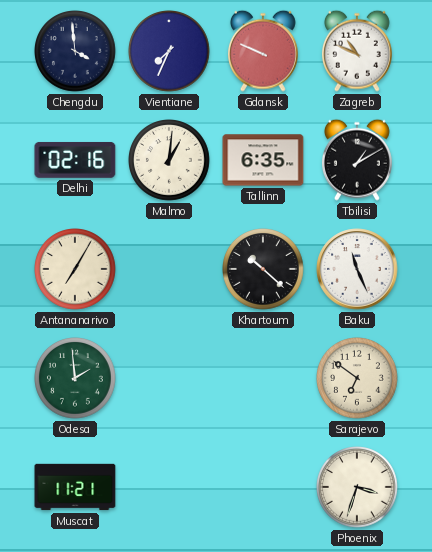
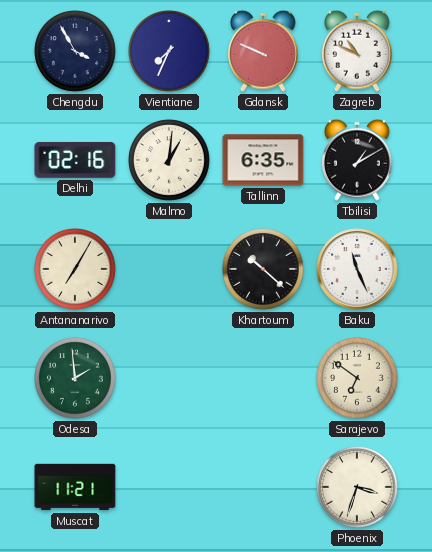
Chengdu: 3:59 -> 3:55
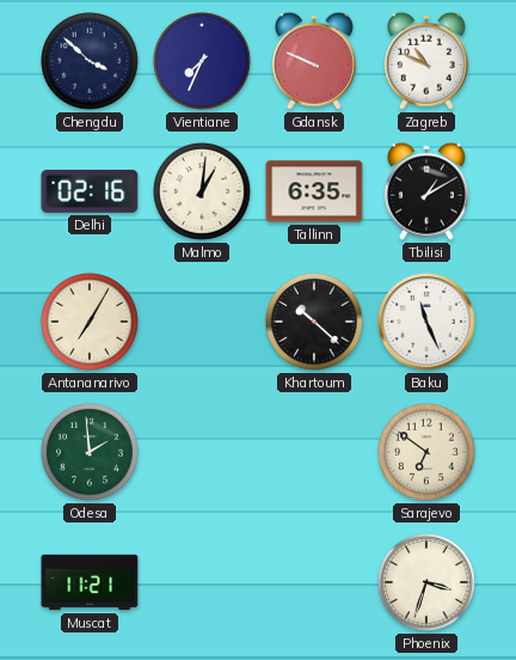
Chengdu: 3:55 -> 3:52
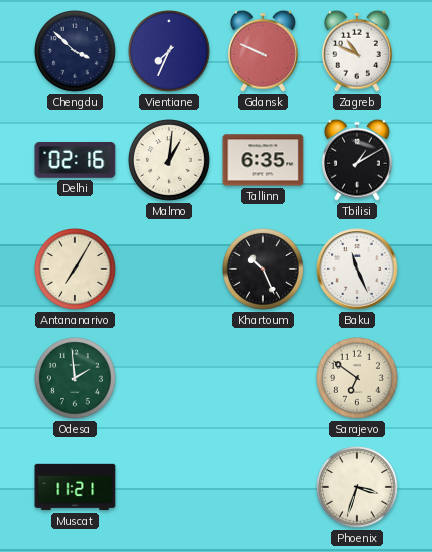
Khartoum: 10:22 -> 10:26
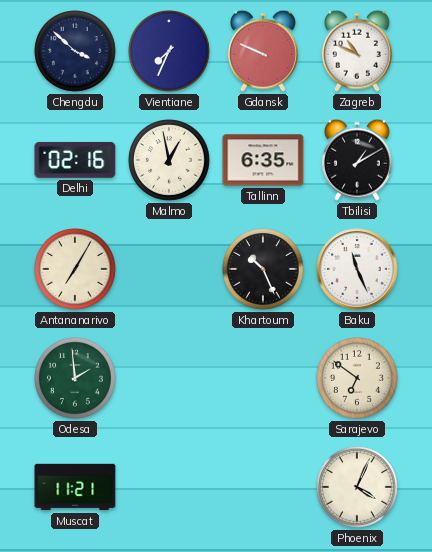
Malmo: 1:01 -> 12:58
Phoenix: 3:33 -> 4:04
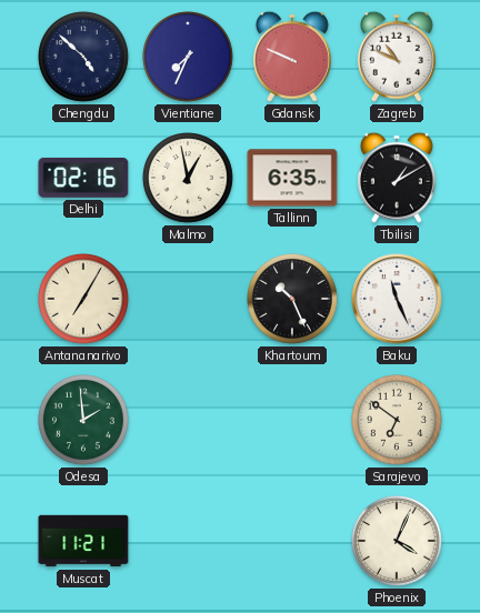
Chengdu: 3:52 -> 4:52
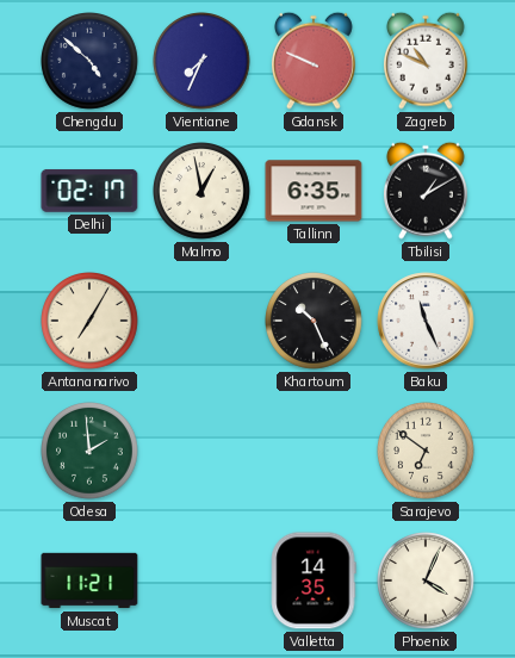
Delhi: 02:16 -> 02:17
Valletta: none -> 14:35
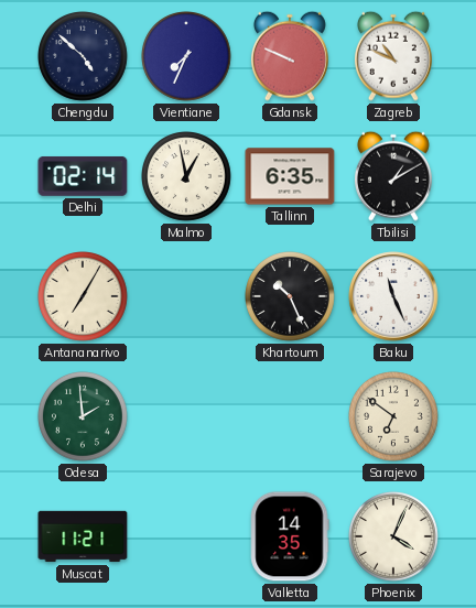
Delhi: 02:17 -> 02:14
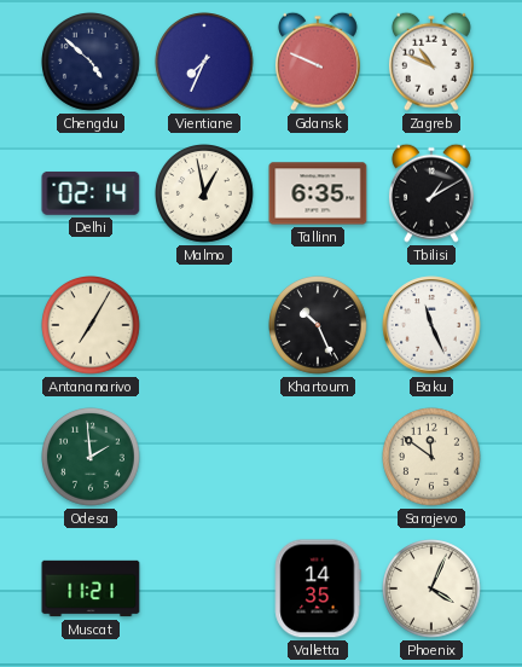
Sarajevo: 6:51 -> 11:51
